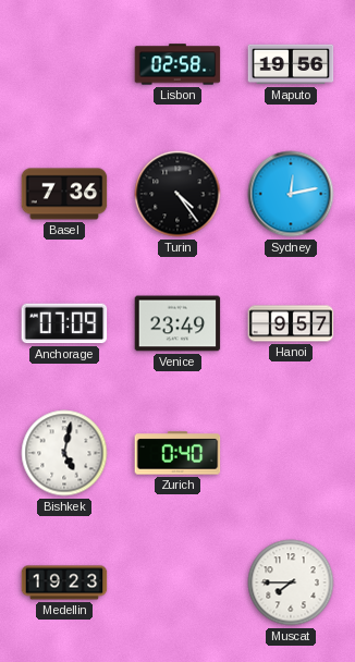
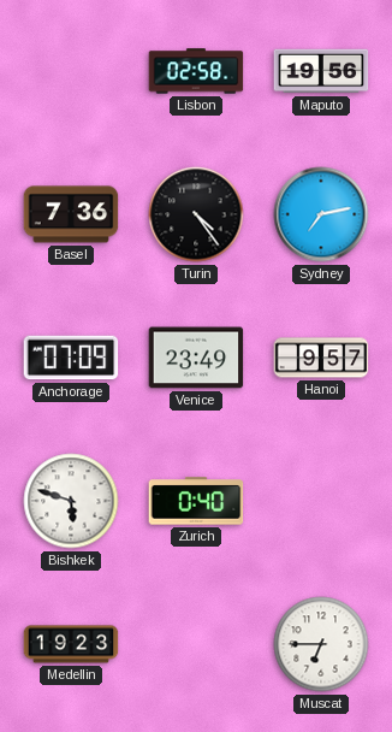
Sydney: 12:13 -> 7:13
Bishkek: 5:02 -> 5:48
Muscat: 7:45 -> 6:45
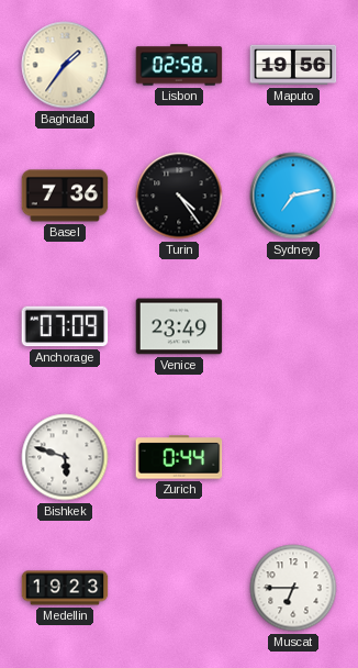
Baghdad: none -> 1:36
Hanoi: 9:57 -> none
Zurich: 0:40 -> 0:44
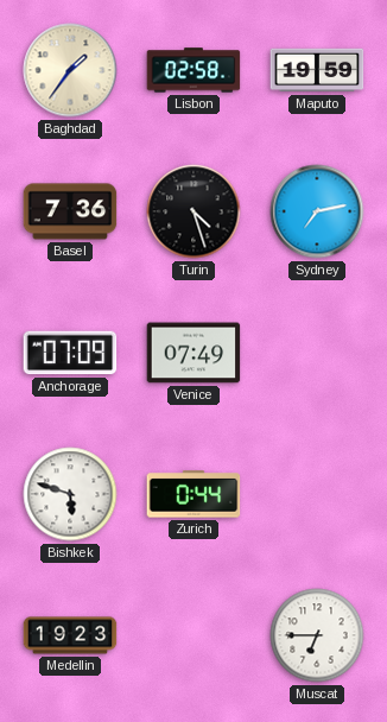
Maputo: 19:56 -> 19:59
Turin: 4:24 -> 4:27
Venice: 23:49 -> 07:49
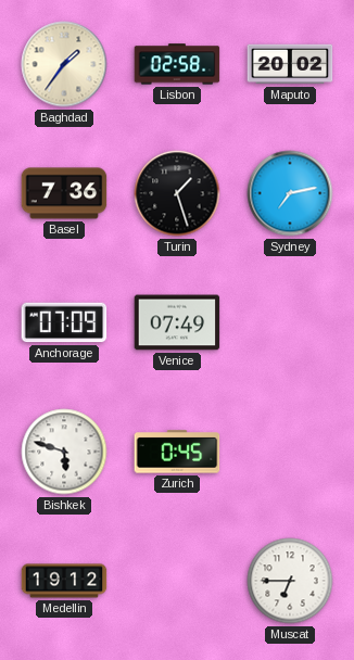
Maputo: 19:59 -> 20:02
Turin: 4:27 -> 1:27
Zurich: 0:44 -> 0:45
Medellin: 19:23 -> 19:12
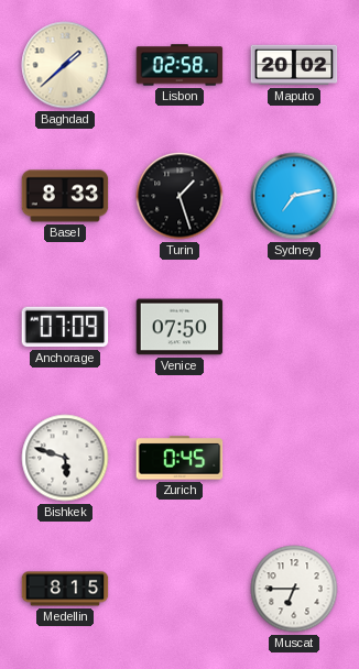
Baghdad: 1:36 -> 1:38
Basel: 7:36 -> 8:33
Venice: 07:49 -> 07:50
Medellin: 19:12 -> 8:15
